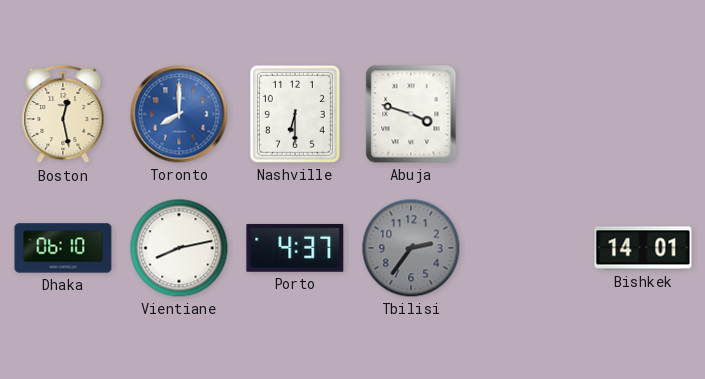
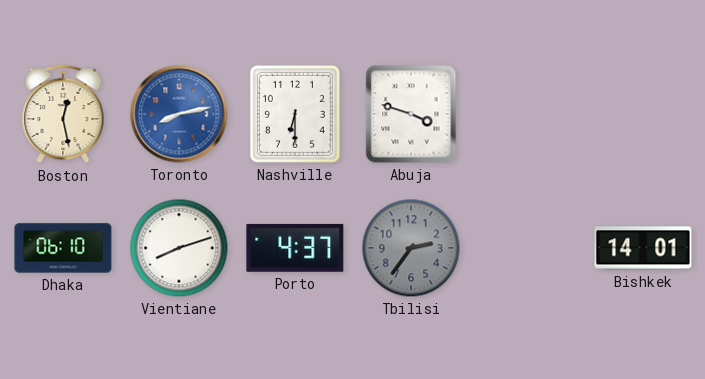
Toronto: 8:00 -> 8:13
Vientiane: 8:13 -> 8:12
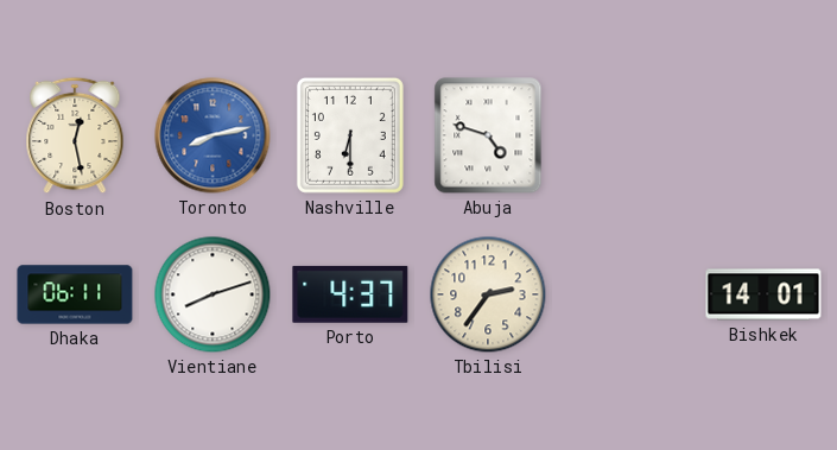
Abuja: 3:48 -> 4:48
Dhaka: 06:10 -> 06:11
Tbilisi dial: grey -> cream
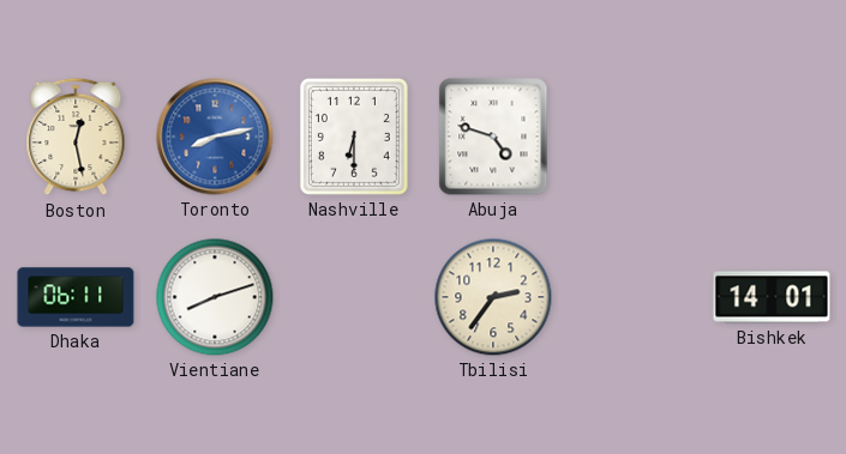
Porto: 4:37 -> none
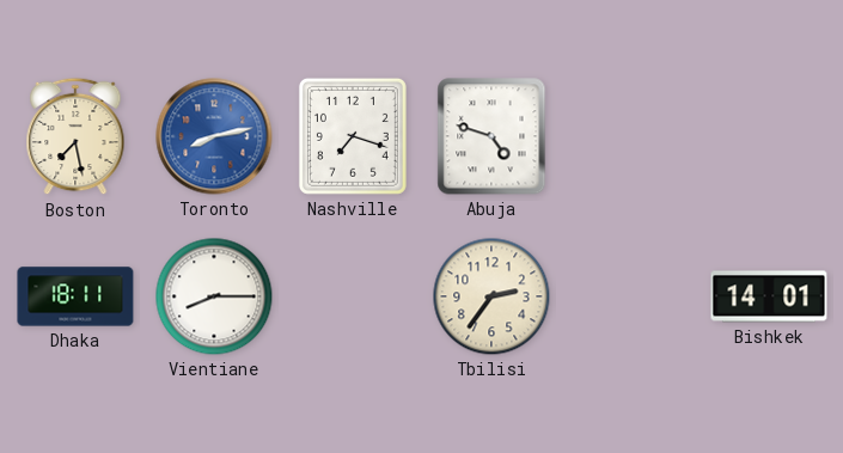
Boston: 12:28 -> 7:28
Nashville: 6:30 -> 7:18
Dhaka: 06:11 -> 18:11
Vientiane: 8:12 -> 8:15
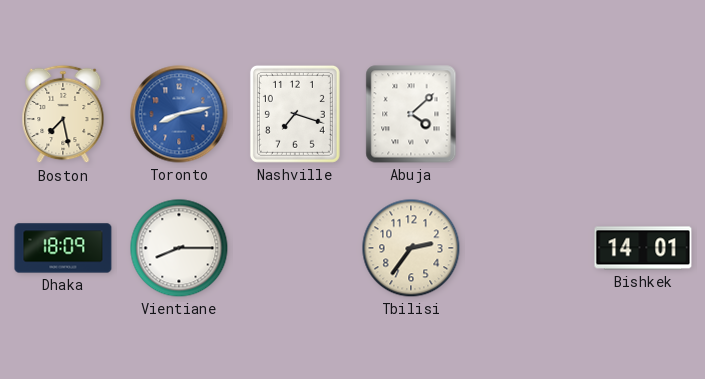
Abuja: 4:48 -> 4:08
Dhaka: 18:11 -> 18:09
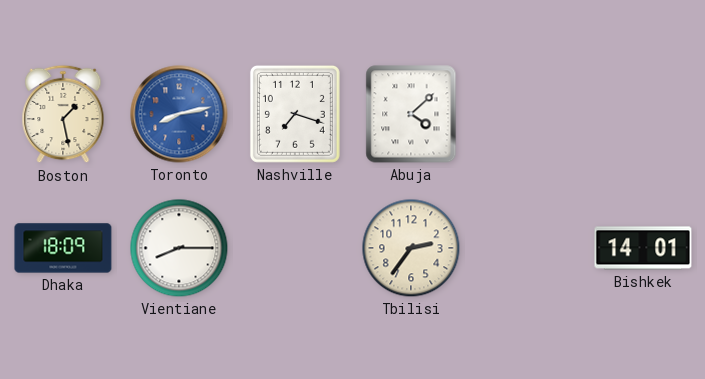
Boston: 7:28 -> 1:28
